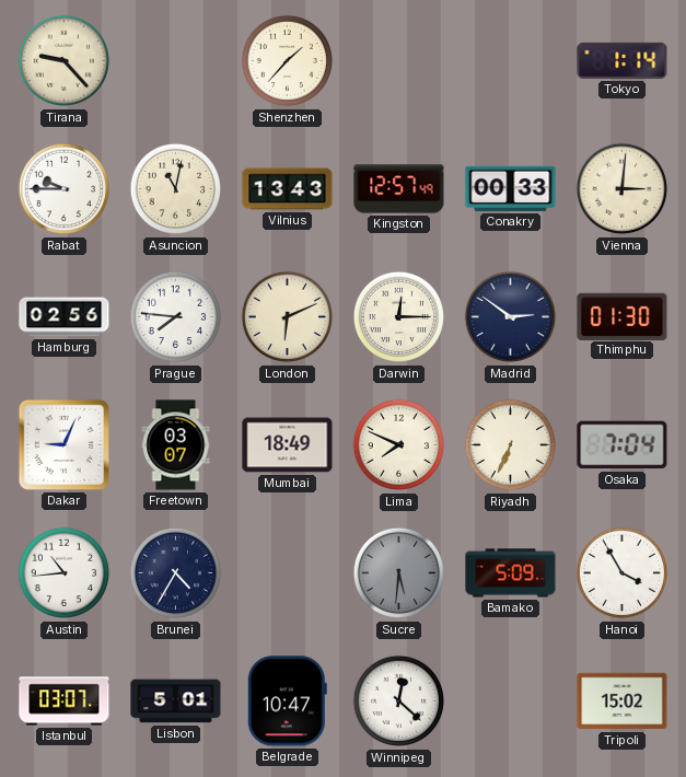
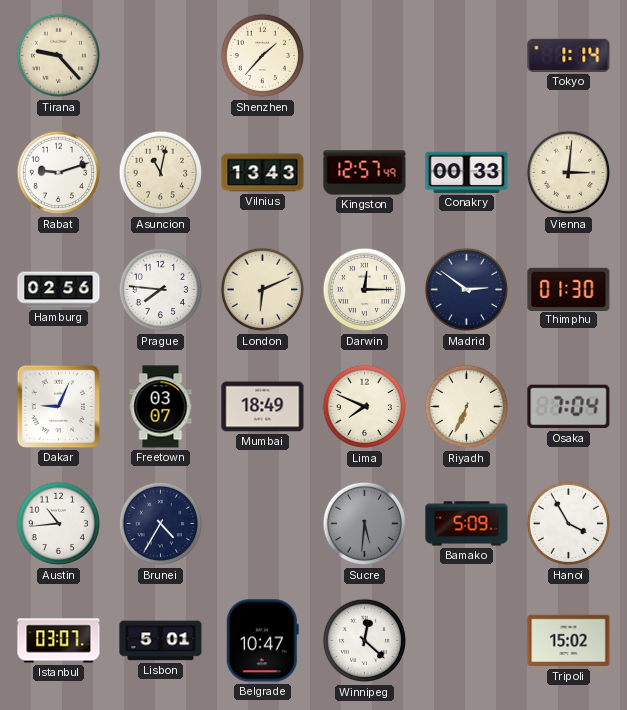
Rabat: 9:45 -> 9:12
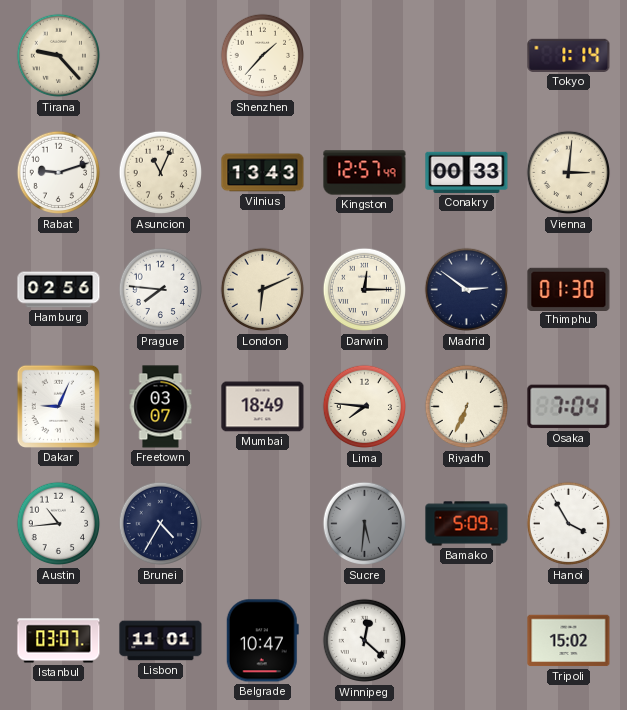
Asuncion: 11:02 -> 11:04
Lima: 7:49 -> 7:46
Lisbon: 5:01 -> 11:01
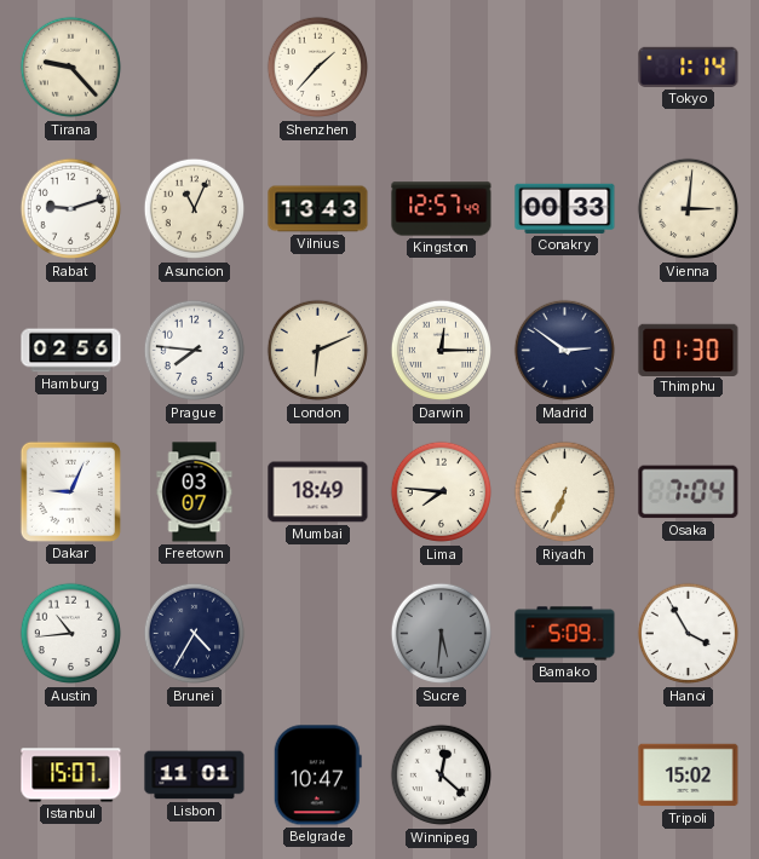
Istanbul: 03:07 -> 15:07
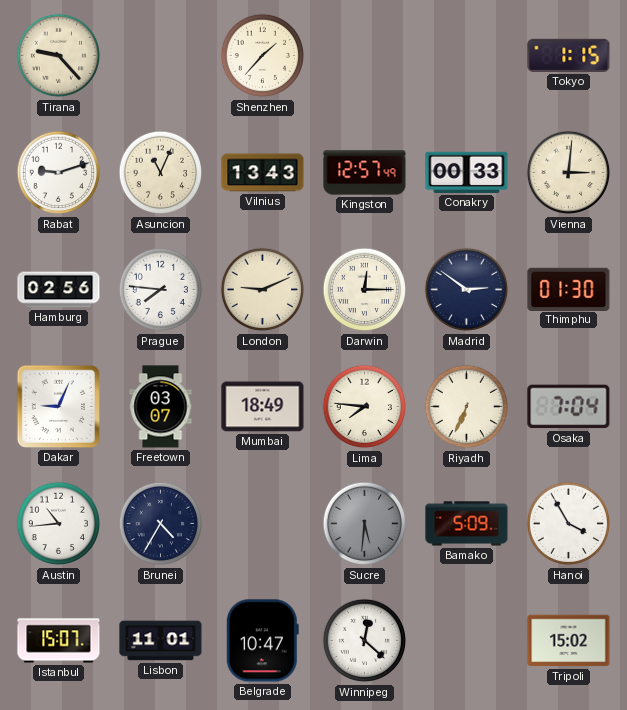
Tokyo: 1:14 -> 1:15
London: 6:11 -> 9:11
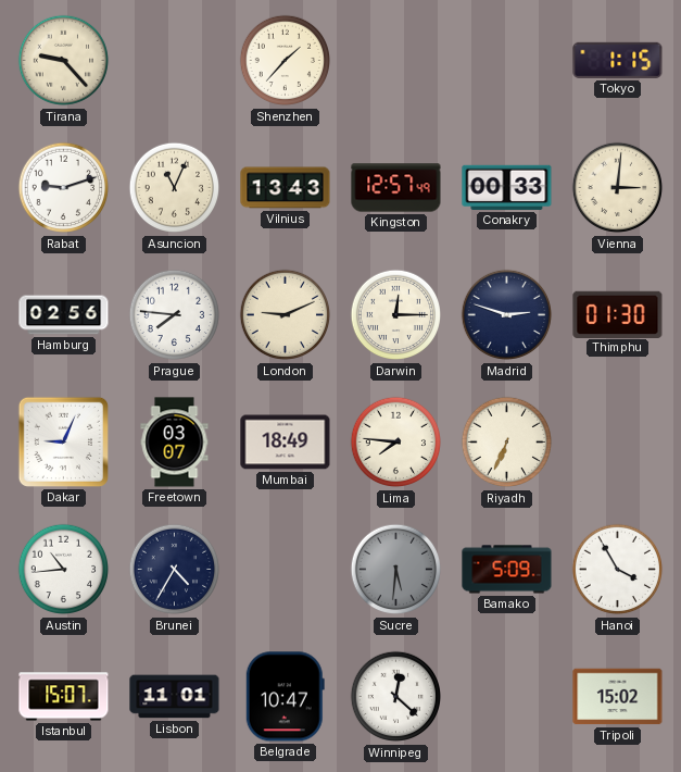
Madrid: 2:51 -> 2:48
Osaka: 7:04 -> none
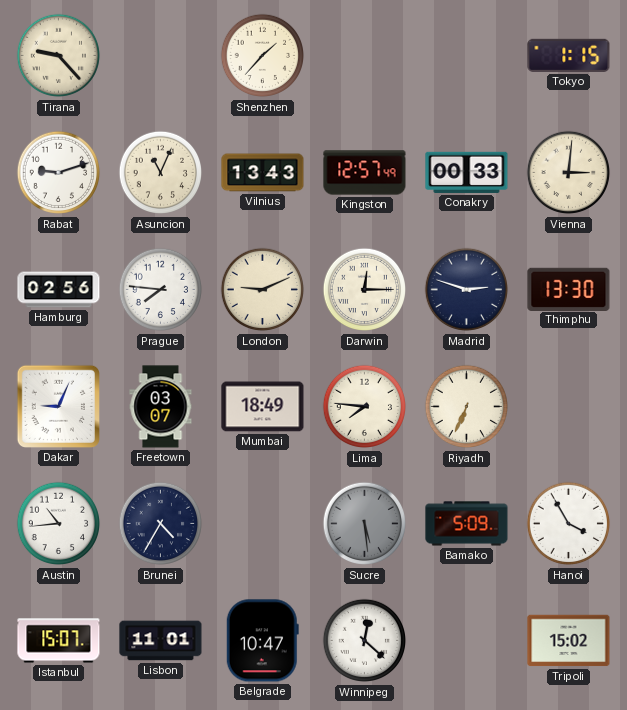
Thimphu: 01:30 -> 13:30
Sucre: 5:31 -> 5:29
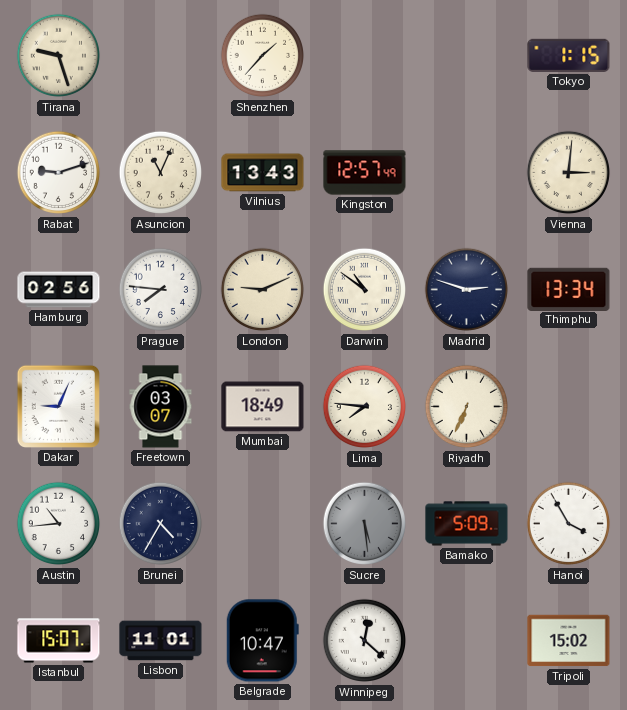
Tirana: 9:23 -> 9:27
Conakry: 00:33 -> none
Darwin: 12:15 -> 10:51
Thimphu: 13:30 -> 13:34
